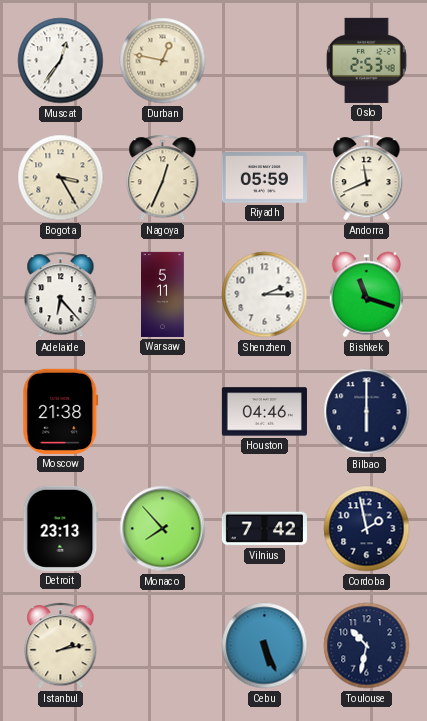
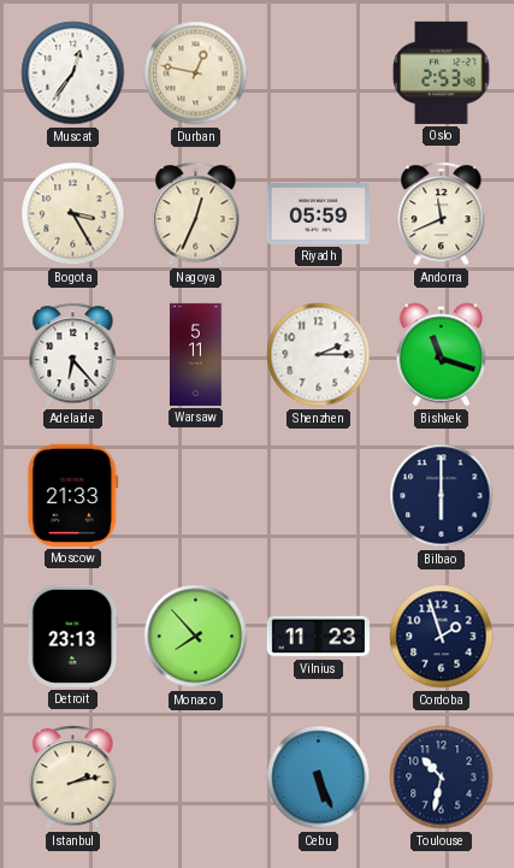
Moscow: 21:38 -> 21:33
Houston: 04:46 -> none
Vilnius: 7:42 -> 11:23
Cordoba: 1:58 -> 1:57
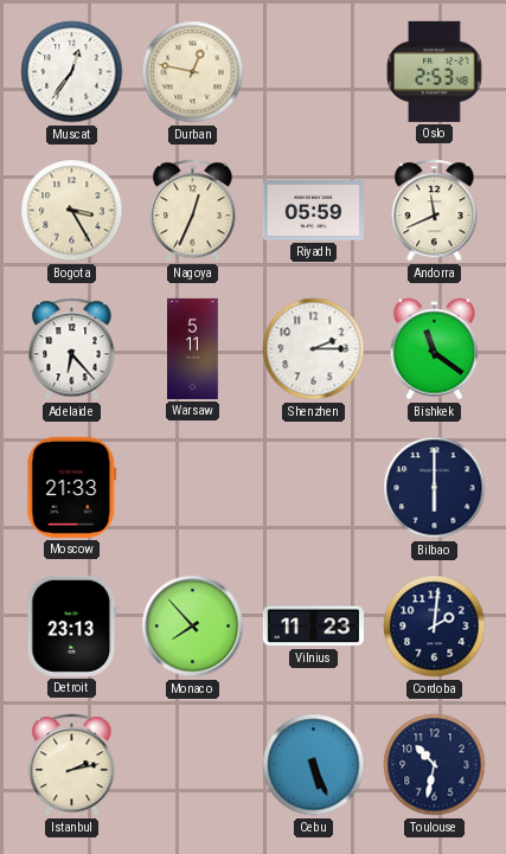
Bishkek: 11:18 -> 11:21
Cordoba: 1:57 -> 2:01
